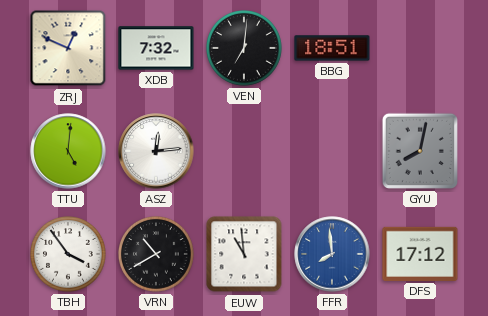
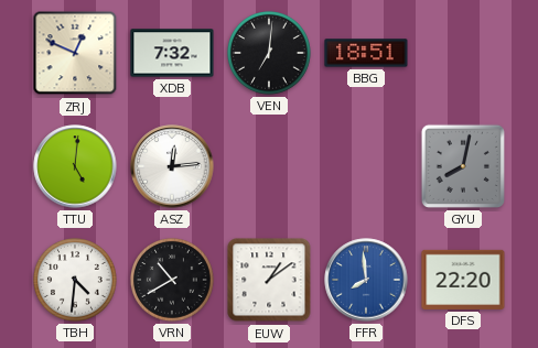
TBH: 3:54 -> 4:31
EUW: 10:59 -> 1:09
DFS: 17:12 -> 22:20
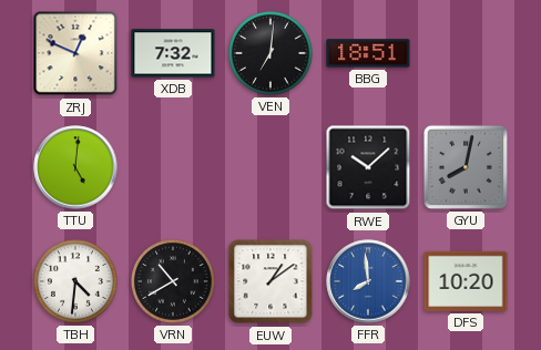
ASZ: 12:14 -> none
RWE: none -> 10:08
DFS: 22:20 -> 10:20
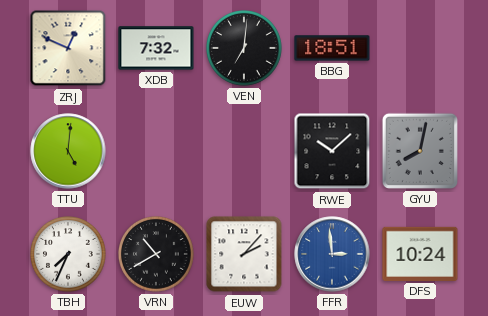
TBH: 4:31 -> 7:34
EUW: 1:09 -> 2:07
FFR: 7:59 -> 2:59
DFS: 10:20 -> 10:24
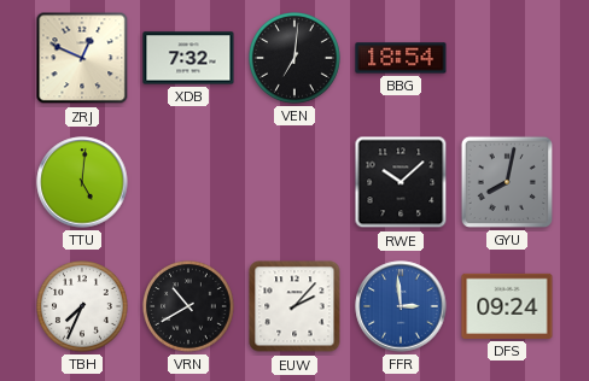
BBG: 18:51 -> 18:54
DFS: 10:24 -> 09:24
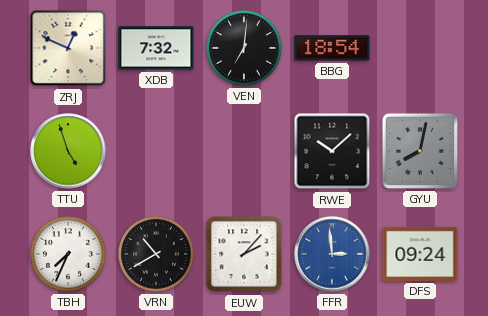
TTU: 5:01 -> 4:57
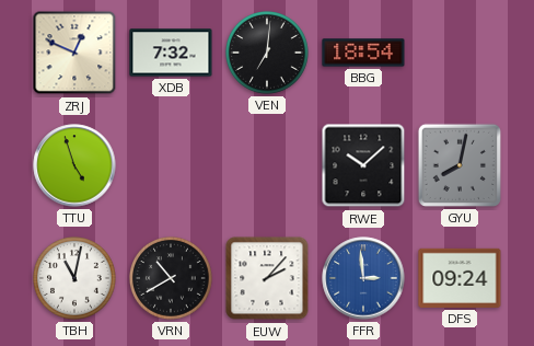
TBH: 7:34 -> 11:02
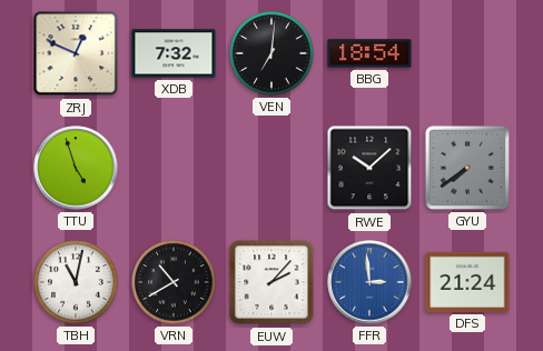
GYU: 8:02 -> 7:39
DFS: 09:24 -> 21:24
